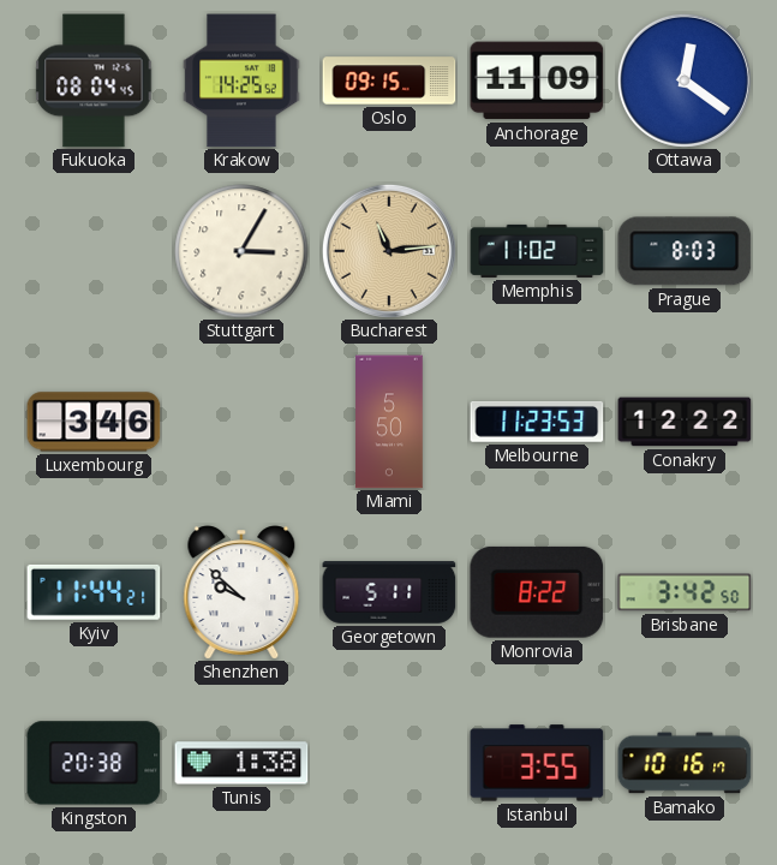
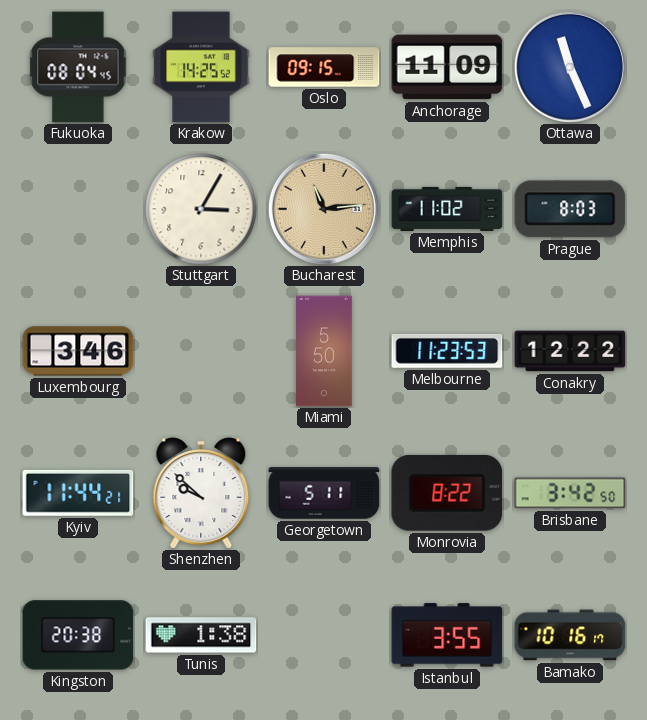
Ottawa: 12:21 -> 11:26
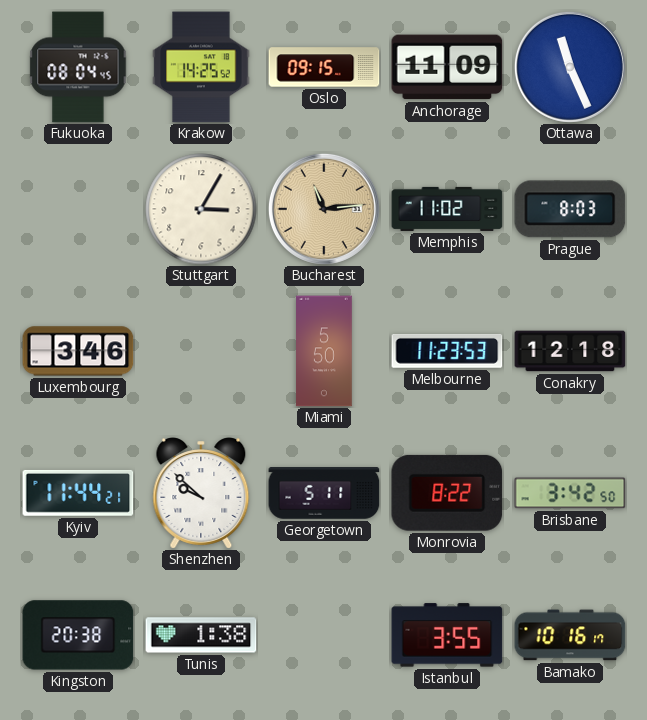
Conakry: 12:22 -> 12:18
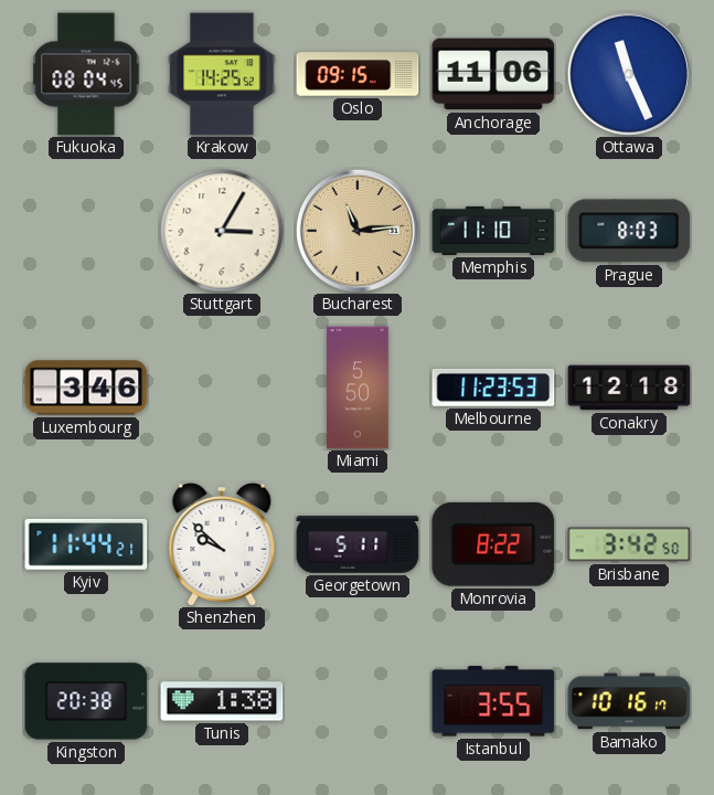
Anchorage: 11:09 -> 11:06
Memphis: 11:02 -> 11:10
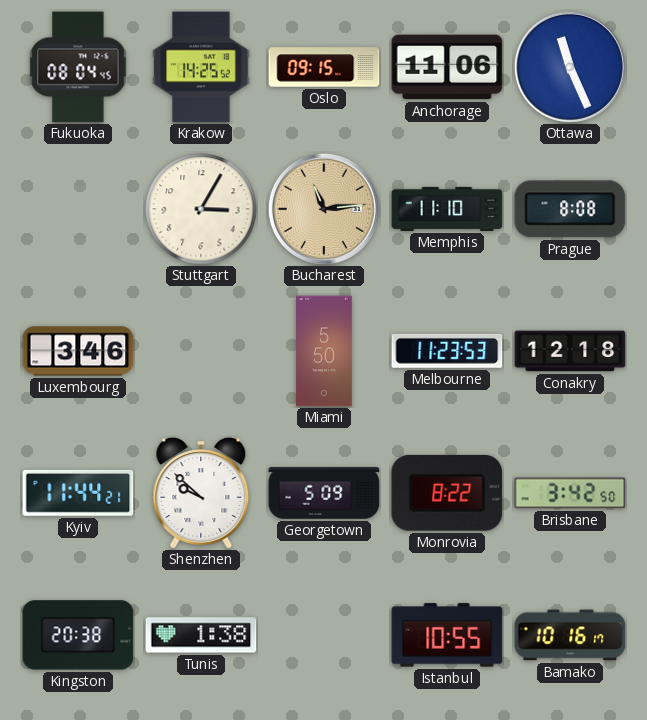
Prague: 8:03 -> 8:08
Georgetown: 5:11 -> 5:09
Istanbul: 3:55 -> 10:55
